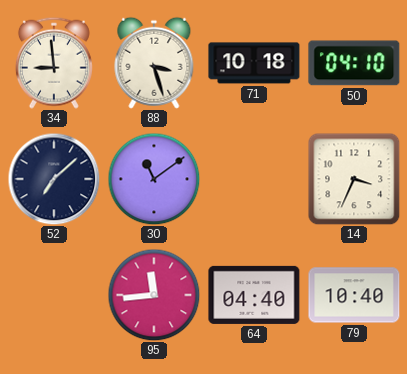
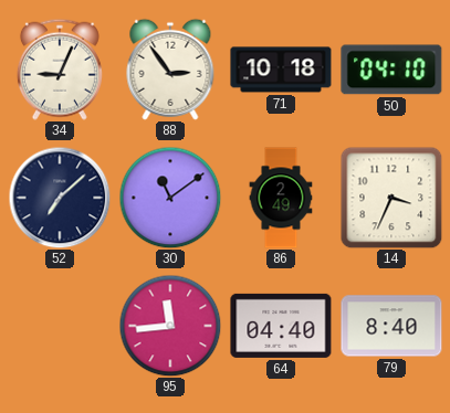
34: 8:59 -> 9:04
88: 3:27 -> 2:54
86: none -> 2:49
79: 10:40 -> 8:40
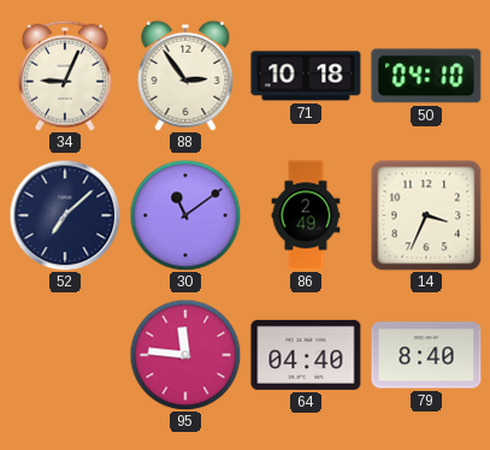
95: 11:44 -> 11:46
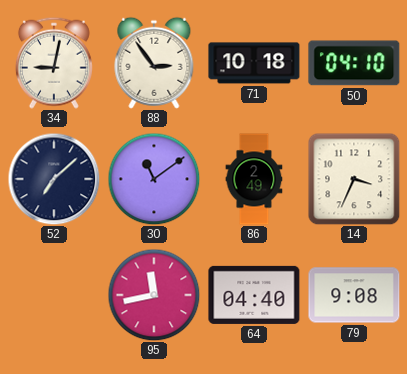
34: 9:04 -> 9:02
95: 11:46 -> 11:43
79: 8:40 -> 9:08
